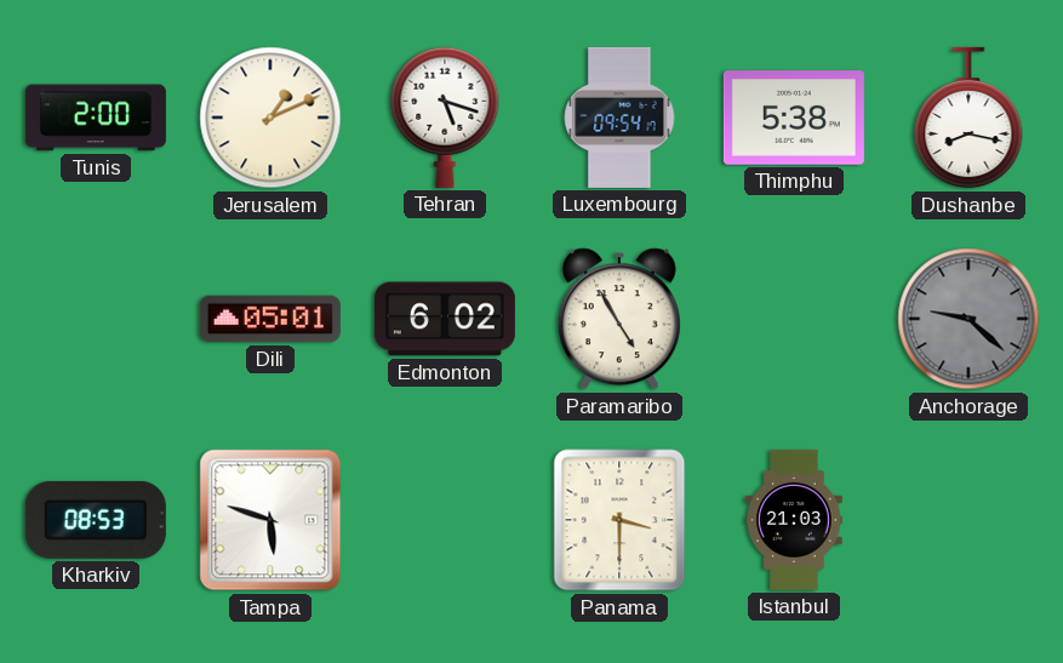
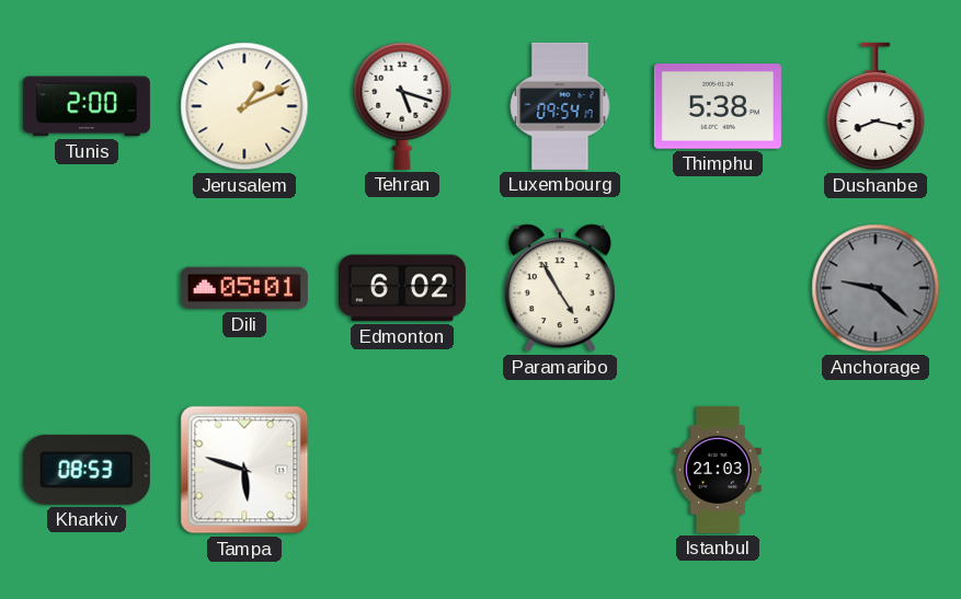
Panama: 3:30 -> none
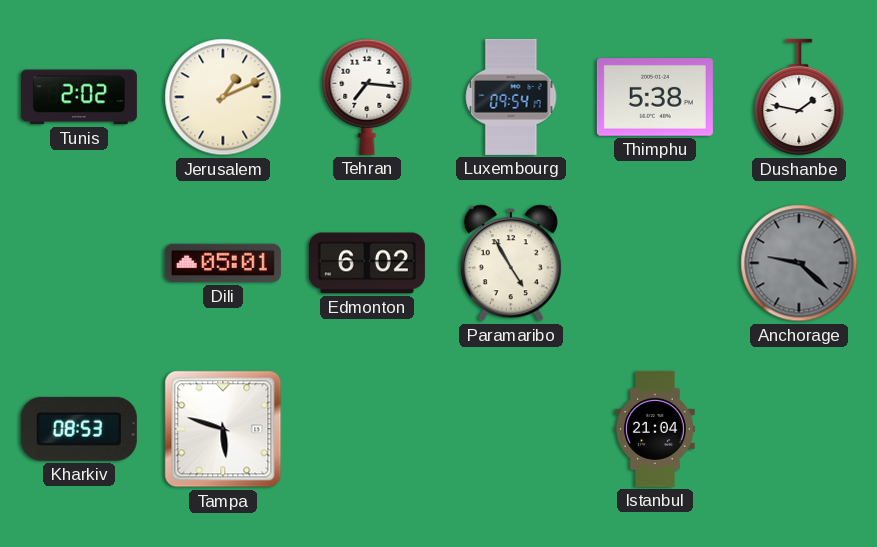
Tunis: 2:00 -> 2:02
Tehran: 5:18 -> 7:16
Dushanbe: 8:17 -> 1:47
Istanbul: 21:03 -> 21:04
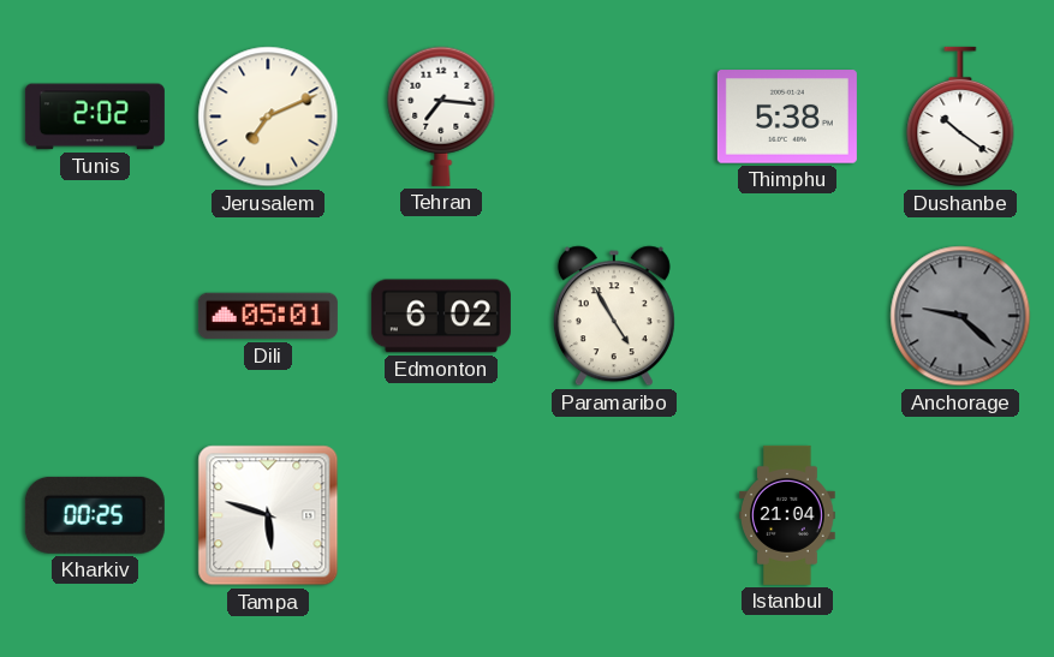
Jerusalem: 1:11 -> 7:11
Luxembourg: 09:54 -> none
Dushanbe: 1:47 -> 10:21
Kharkiv: 08:53 -> 00:25
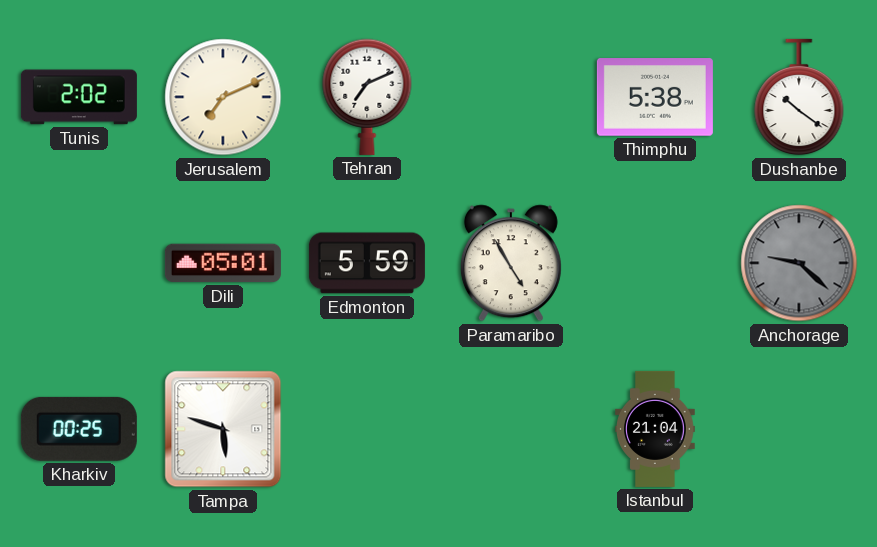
Tehran: 7:16 -> 7:11
Edmonton: 6:02 -> 5:59
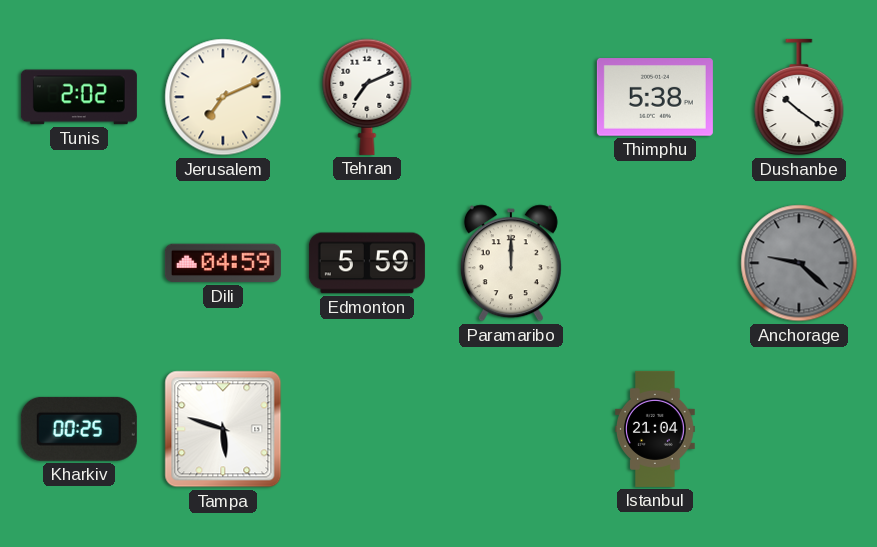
Dili: 05:01 -> 04:59
Paramaribo: 4:55 -> 12:00
